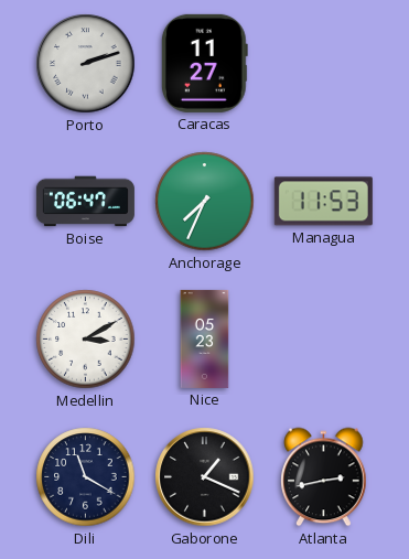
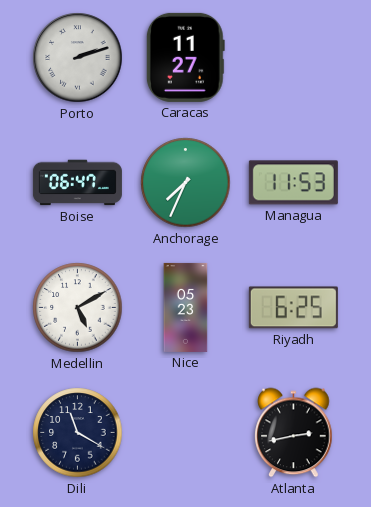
Medellin: 3:10 -> 5:10
Riyadh: none -> 6:25
Gaborone: 1:19 -> none
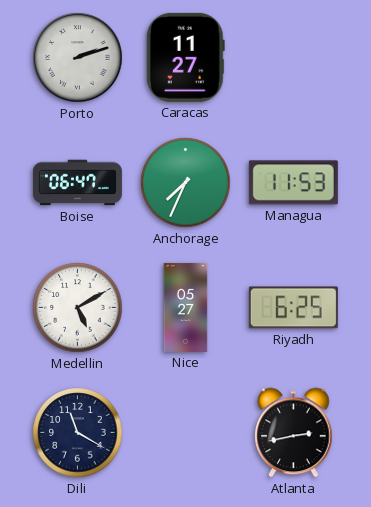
Nice: 05:23 -> 05:27
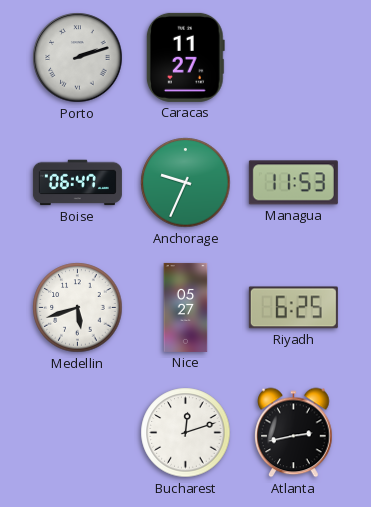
Anchorage: 7:34 -> 9:34
Medellin: 5:10 -> 5:42
Dili: 11:20 -> none
Bucharest: none -> 12:12
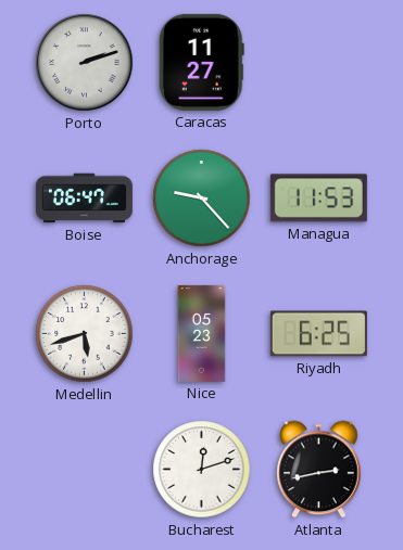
Anchorage: 9:34 -> 9:23
Nice: 05:27 -> 05:23
